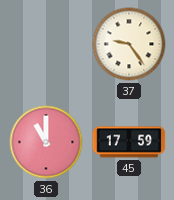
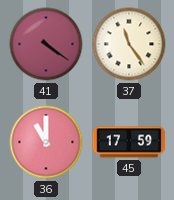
41: none -> 4:21
37: 9:24 -> 11:24
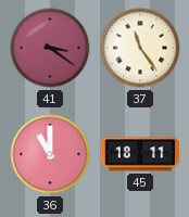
41: 4:21 -> 3:21
45: 17:59 -> 18:11
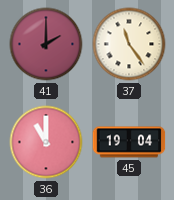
41: 3:21 -> 2:00
45: 18:11 -> 19:04
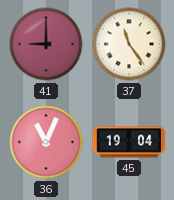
41: 2:00 -> 9:00
36: 11:00 -> 11:04
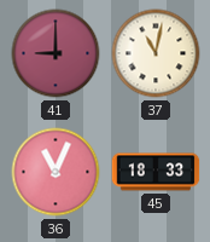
37: 11:24 -> 11:02
45: 19:04 -> 18:33
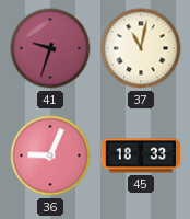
41: 9:00 -> 9:33
36: 11:04 -> 9:04
